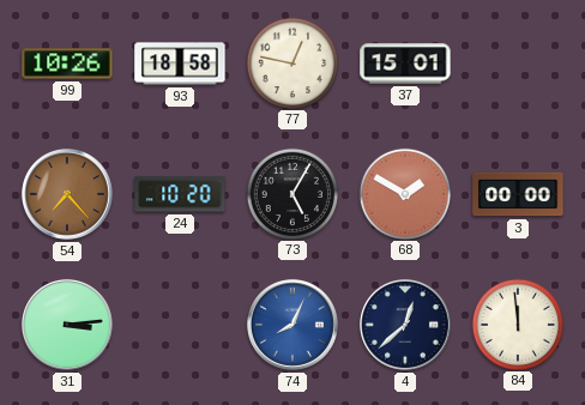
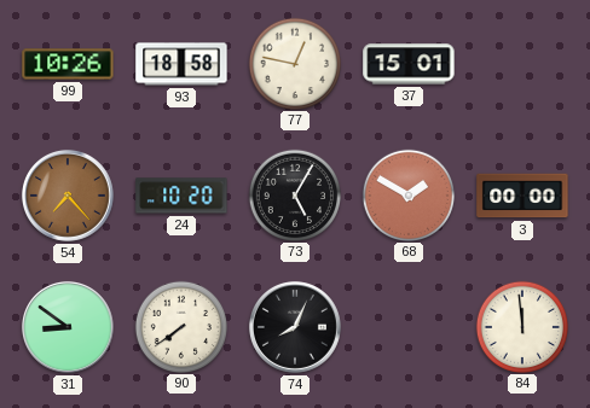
31: 3:14 -> 8:51
90: none -> 7:39
74 dial: blue -> black
4: 12:38 -> none
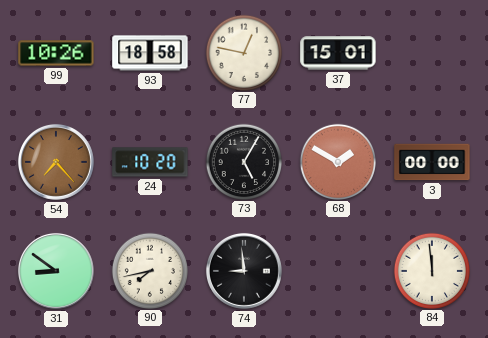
90: 7:39 -> 7:43
74: 8:04 -> 8:59
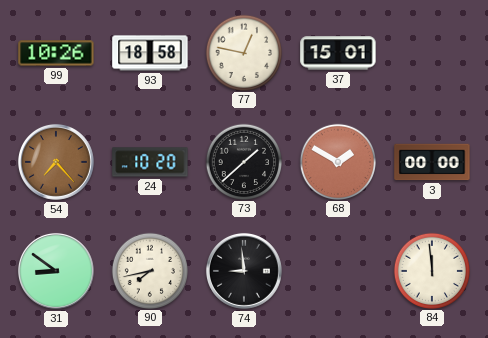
73: 5:05 -> 1:38
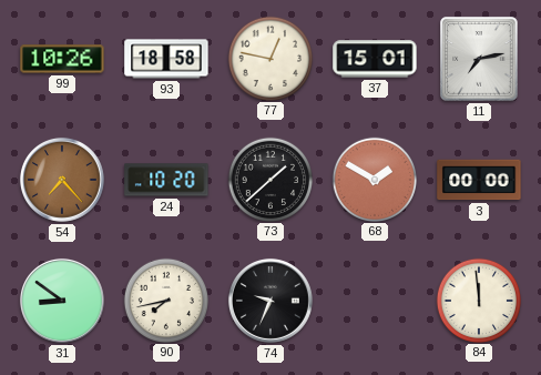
11: none -> 7:13
74: 8:59 -> 9:34
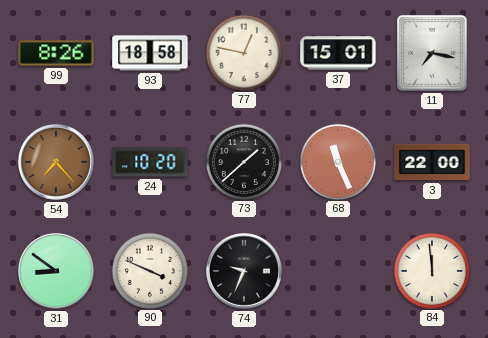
99: 10:26 -> 8:26
11: 7:13 -> 7:17
68: 1:50 -> 11:26
3: 00:00 -> 22:00
90: 7:43 -> 3:49
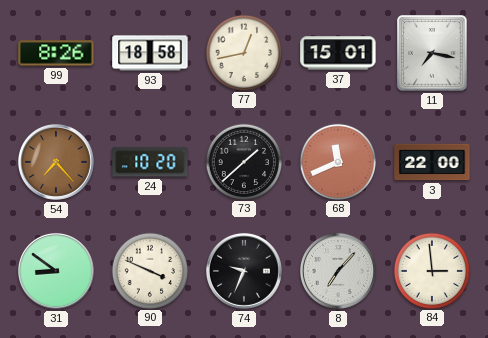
77: 12:47 -> 12:43
68: 11:26 -> 11:41
8: none -> 7:07
84: 11:59 -> 2:59
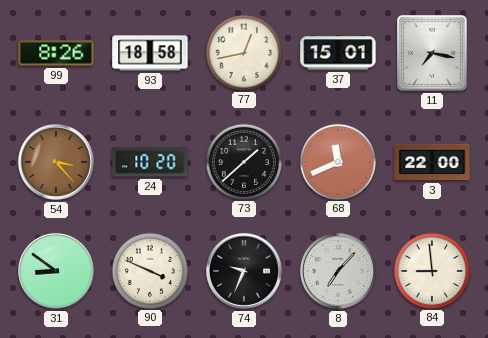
54: 7:23 -> 3:23
84: 2:59 -> 8:59
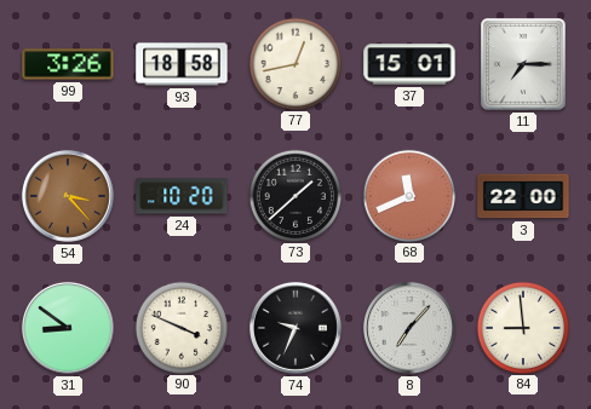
99: 8:26 -> 3:26
11: 7:17 -> 7:15
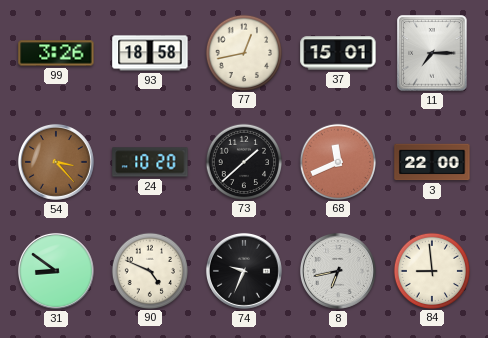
90: 3:49 -> 4:49
8: 7:07 -> 6:43
